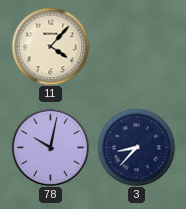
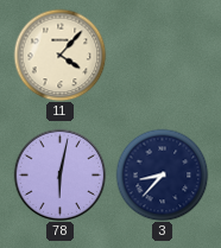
78: 10:02 -> 6:02
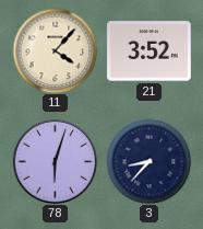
21: none -> 3:52
78: 6:02 -> 6:03
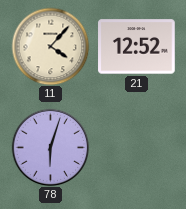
21: 3:52 -> 12:52
3: 8:37 -> none
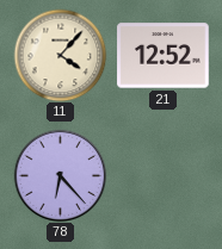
78: 6:03 -> 6:23
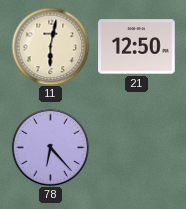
11: 4:07 -> 6:02
21: 12:52 -> 12:50
